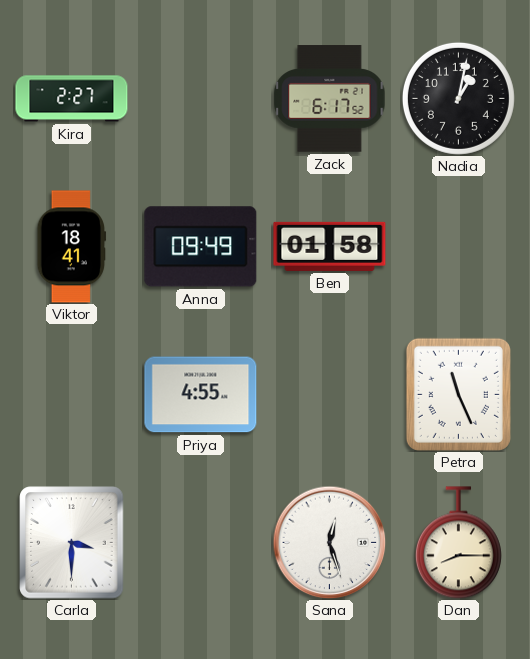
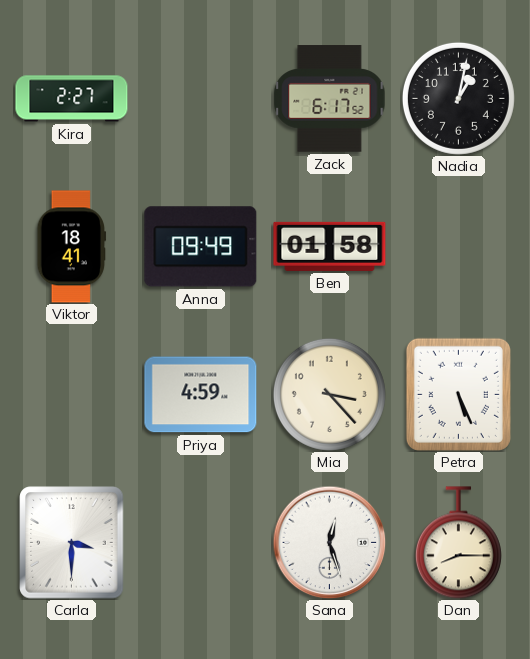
Priya: 4:55 -> 4:59
Mia: none -> 3:23
Petra: 11:26 -> 5:26
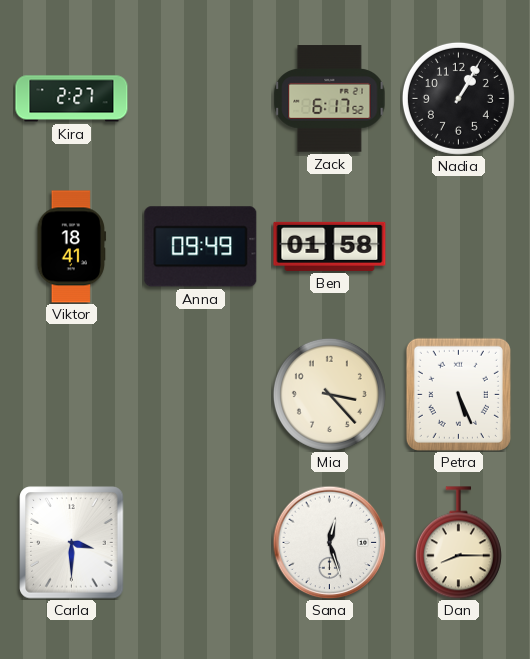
Nadia: 1:02 -> 1:05
Priya: 4:59 -> none
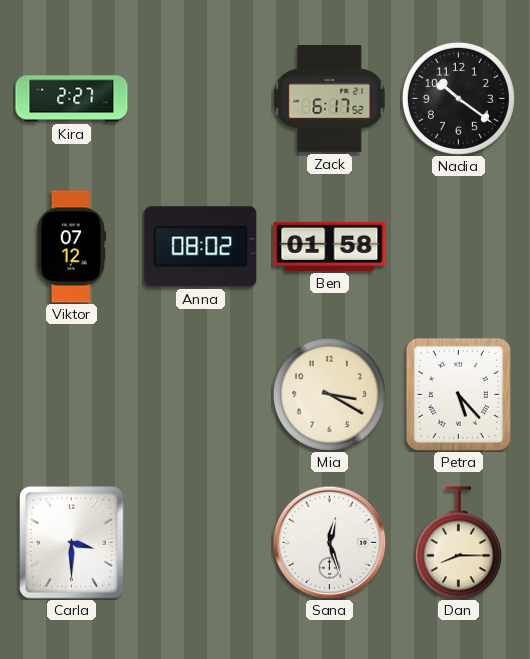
Nadia: 1:05 -> 10:21
Viktor: 18:41 -> 07:12
Anna: 09:49 -> 08:02
Mia: 3:23 -> 3:20
Petra: 5:26 -> 5:23
